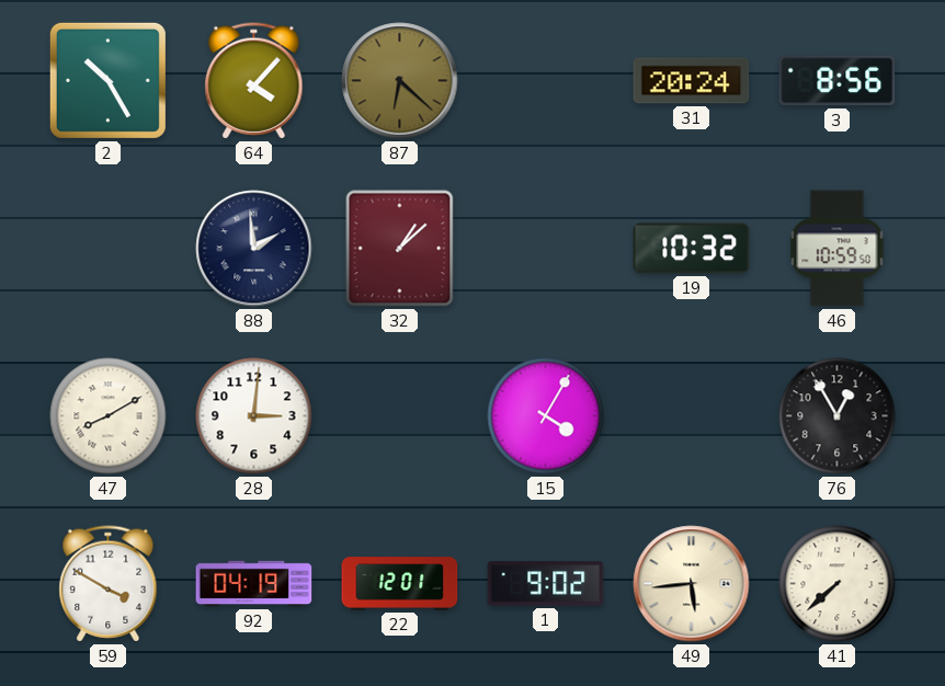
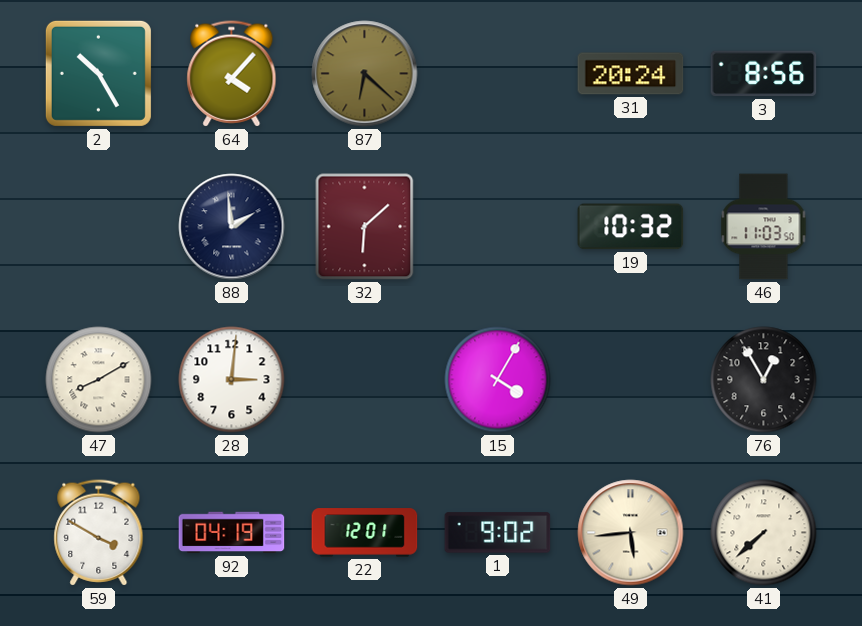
32: 1:08 -> 6:08
46: 10:59 -> 11:03
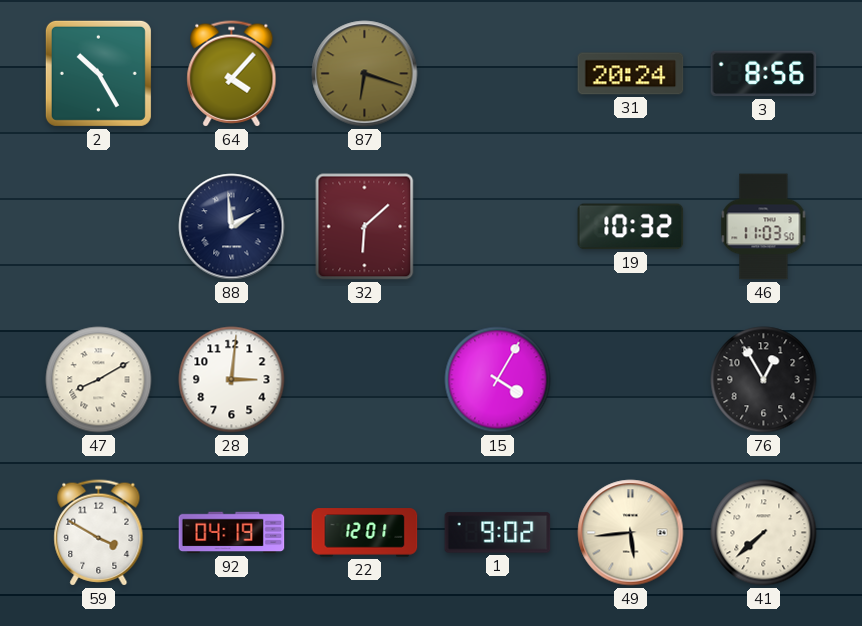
87: 6:22 -> 6:18
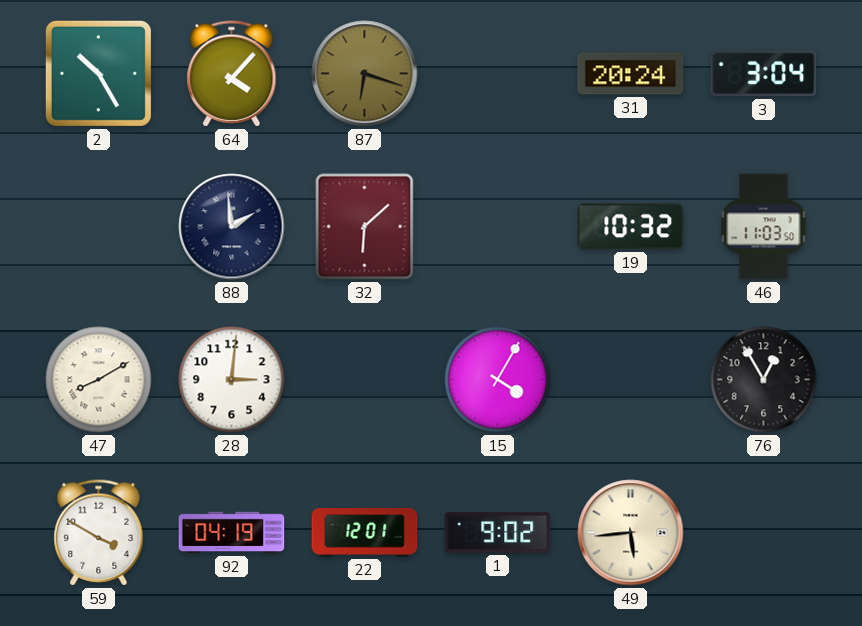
3: 8:56 -> 3:04
41: 7:38 -> none
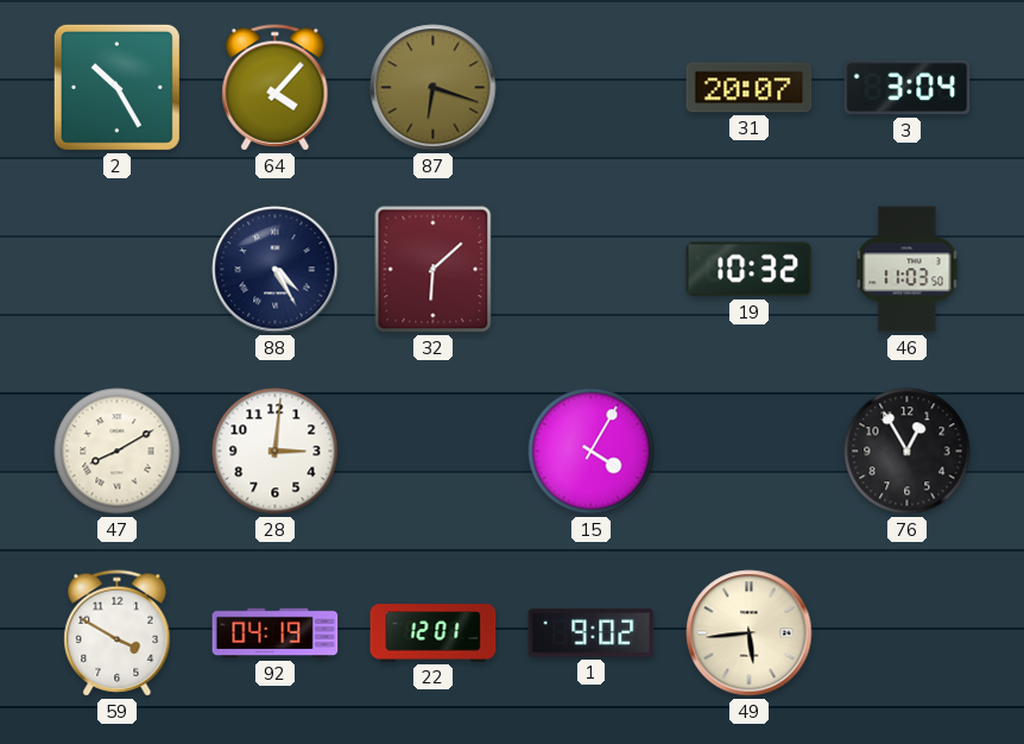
31: 20:24 -> 20:07
88: 1:59 -> 4:25
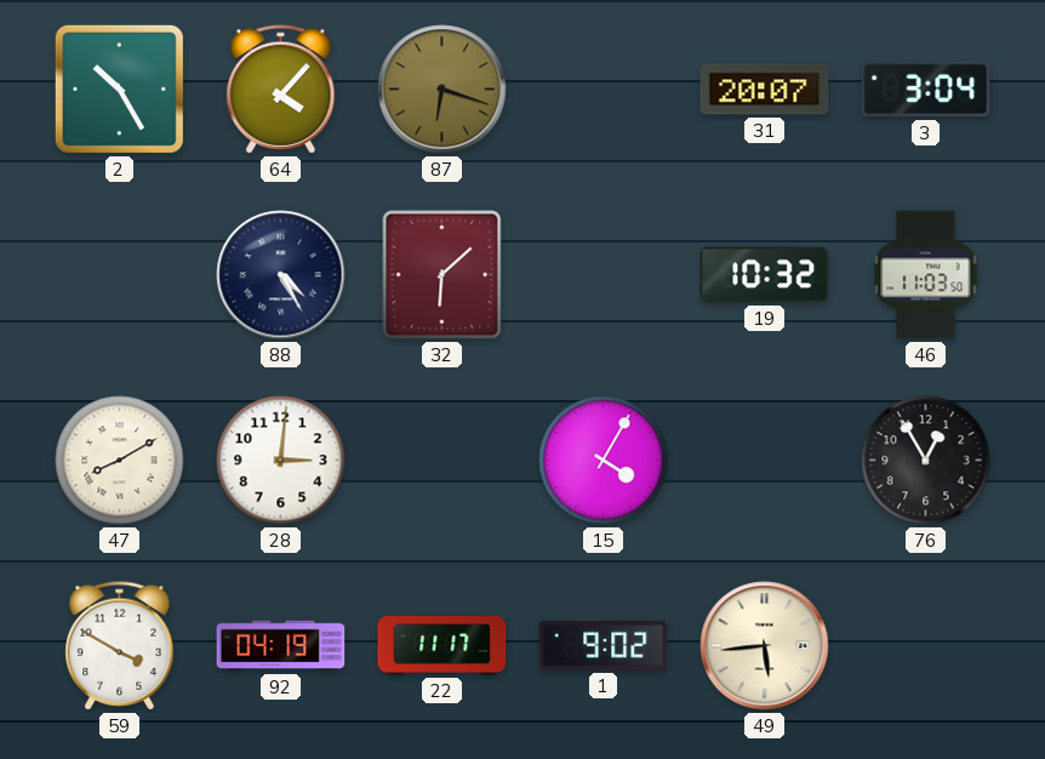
22: 12:01 -> 11:17
